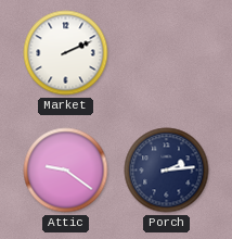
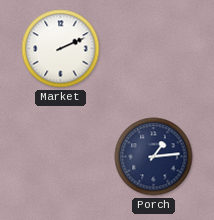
Attic: 9:21 -> none
Porch: 2:14 -> 1:14
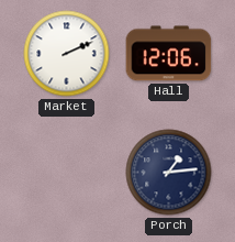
Hall: none -> 12:06
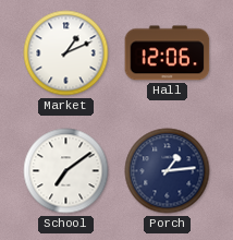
Market: 2:11 -> 1:11
School: none -> 7:09
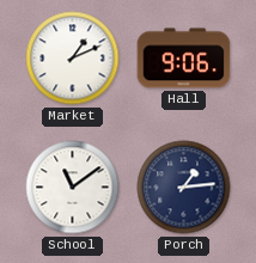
Hall: 12:06 -> 9:06
School: 7:09 -> 11:09
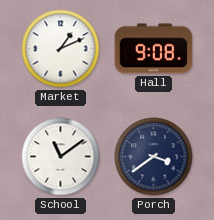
Hall: 9:06 -> 9:08
Porch: 1:14 -> 3:39
